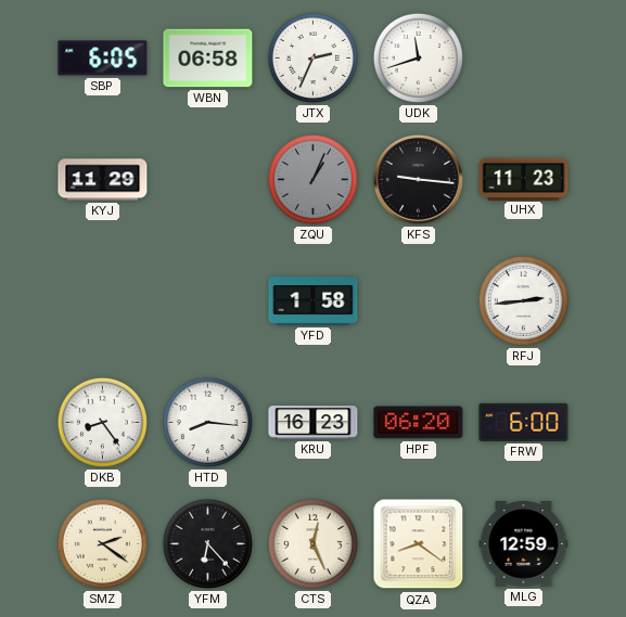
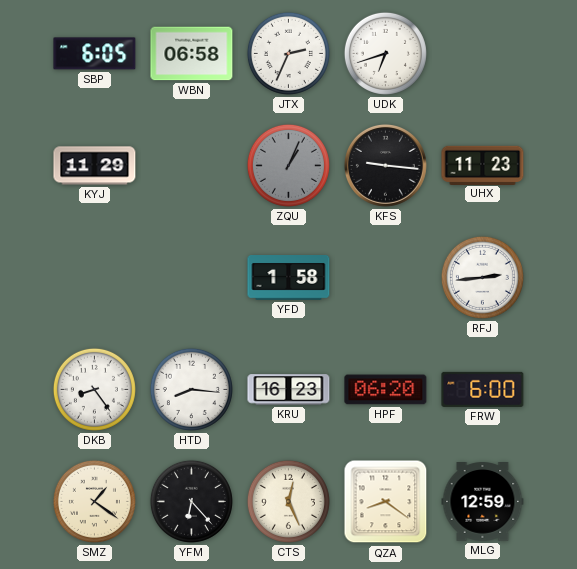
UDK: 11:42 -> 6:42
SMZ: 2:21 -> 1:21
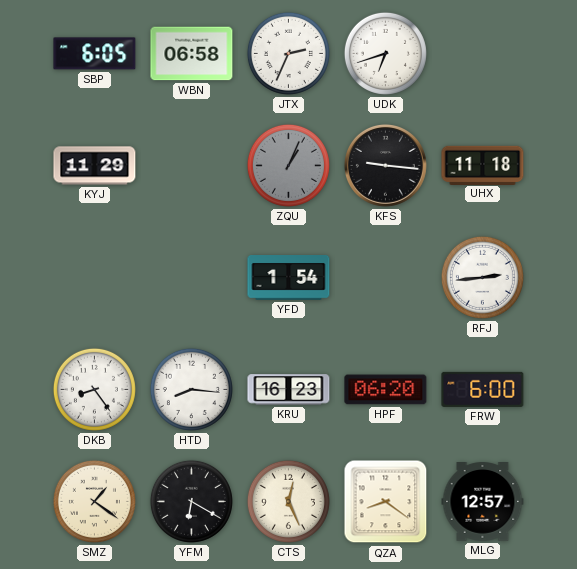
UHX: 11:23 -> 11:18
YFD: 1:58 -> 1:54
YFM: 6:23 -> 6:20
MLG: 12:59 -> 12:57
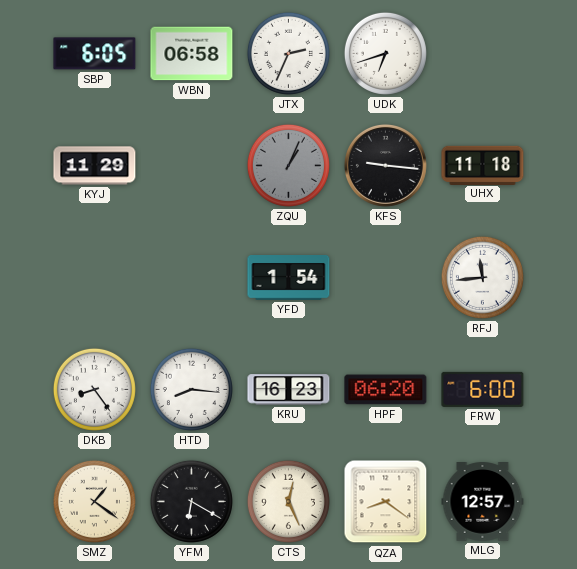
RFJ: 2:44 -> 11:44
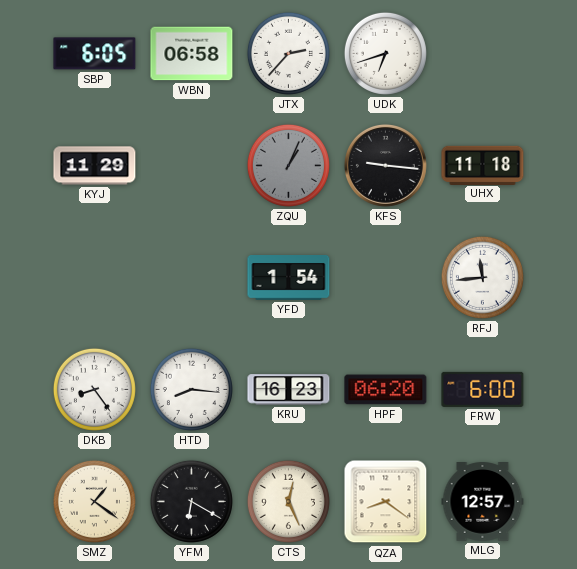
JTX: 2:34 -> 2:37
